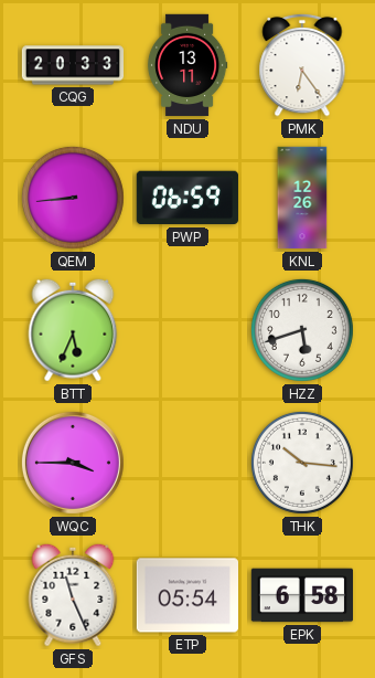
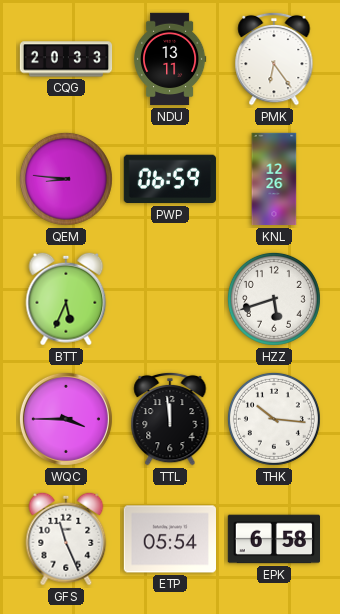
QEM: 8:44 -> 8:46
TTL: none -> 11:59
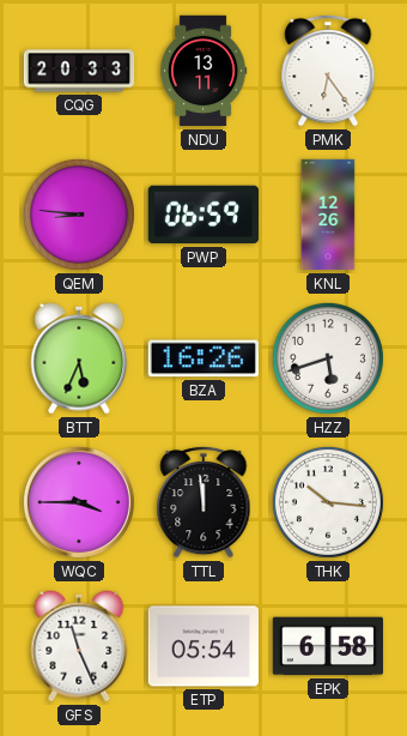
BZA: none -> 16:26
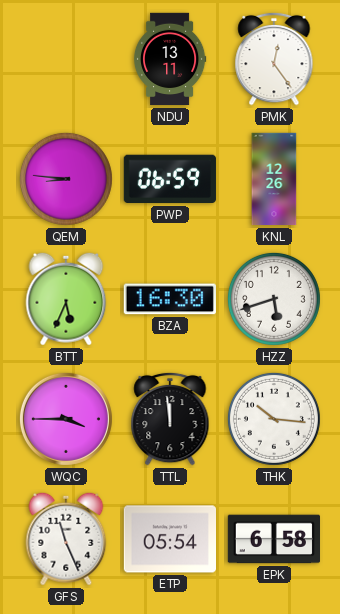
CQG: 20:33 -> none
PMK: 6:24 -> 12:24
BZA: 16:26 -> 16:30
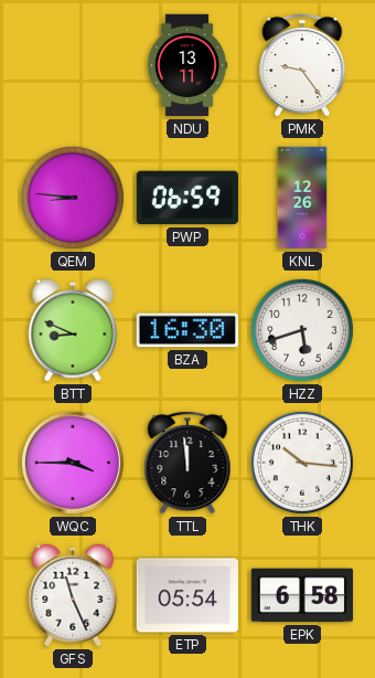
PMK: 12:24 -> 9:24
BTT: 5:34 -> 8:49
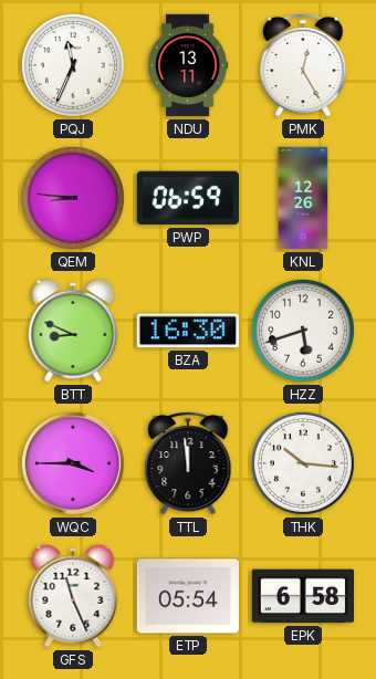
PQJ: none -> 11:34
PMK: 9:24 -> 12:25
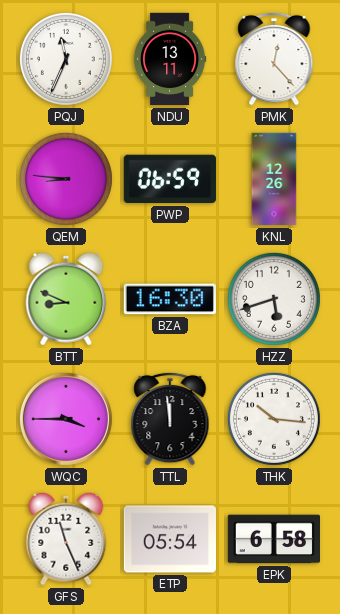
PMK: 12:25 -> 12:23
